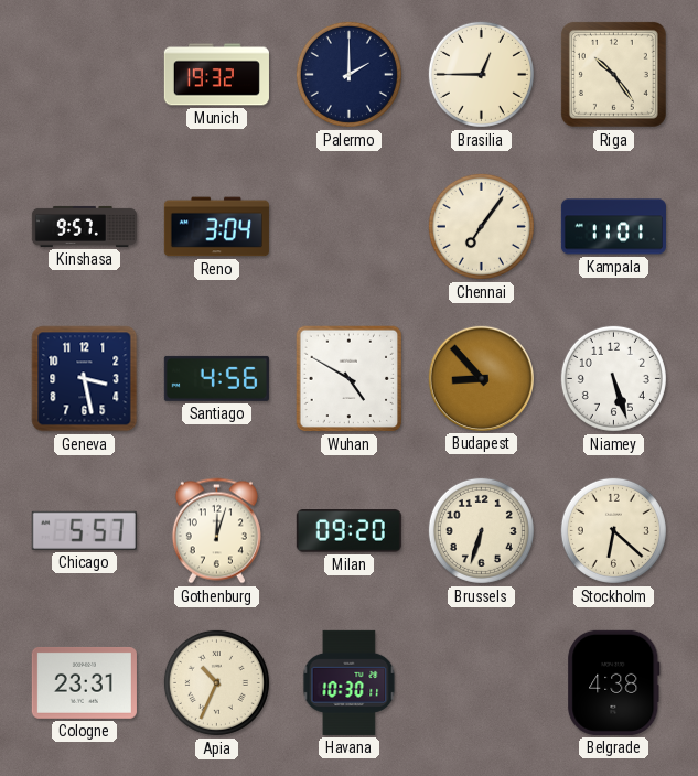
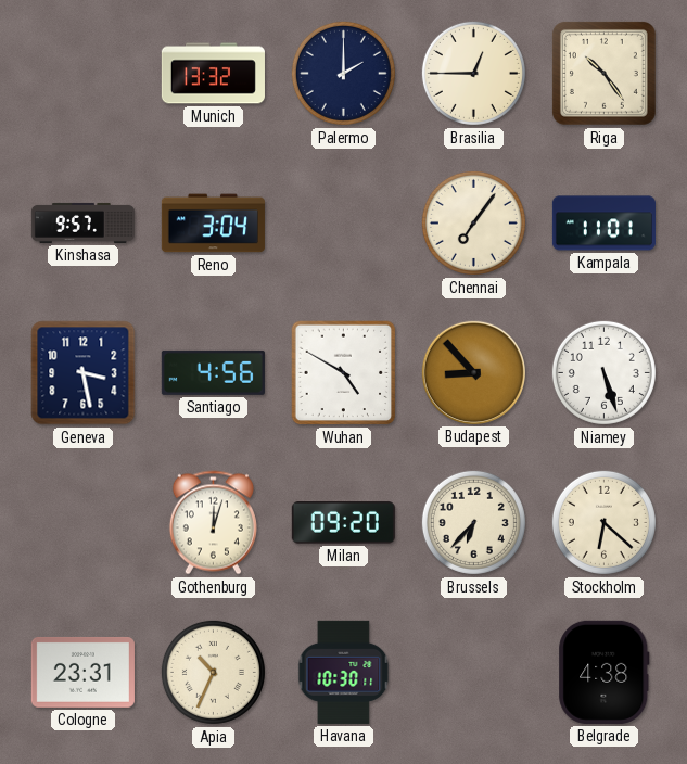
Munich: 19:32 -> 13:32
Chicago: 5:57 -> none
Brussels: 6:33 -> 6:37
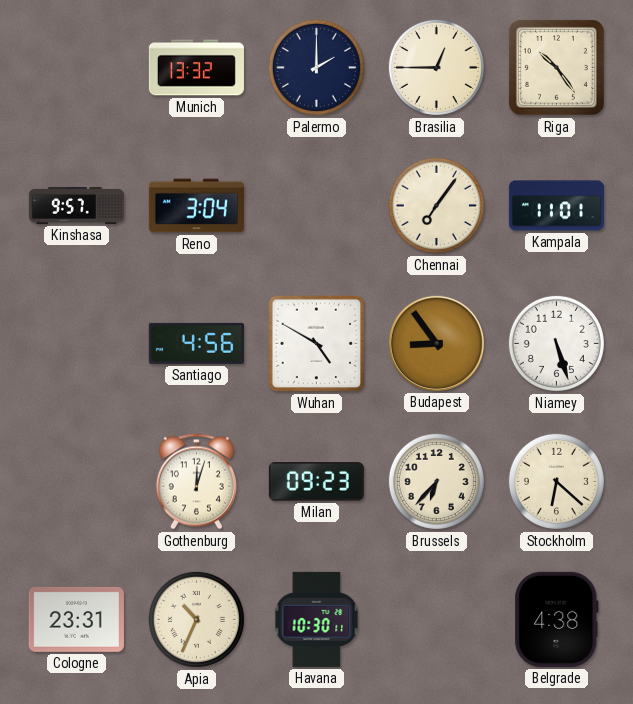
Geneva: 3:28 -> none
Budapest: 8:53 -> 8:54
Milan: 09:20 -> 09:23
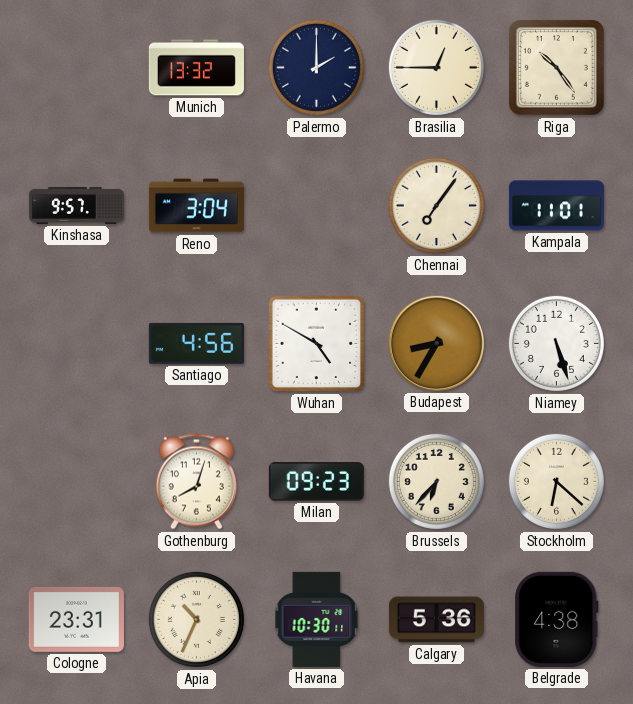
Budapest: 8:54 -> 8:35
Gothenburg: 12:03 -> 8:03
Calgary: none -> 5:36
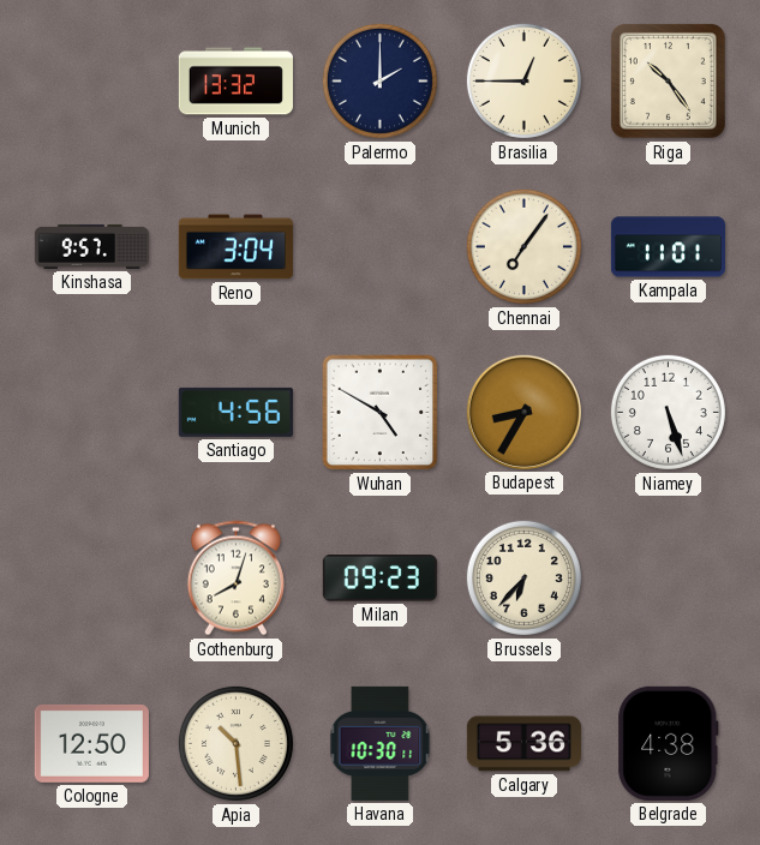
Stockholm: 6:22 -> none
Cologne: 23:31 -> 12:50
Apia: 10:34 -> 10:29
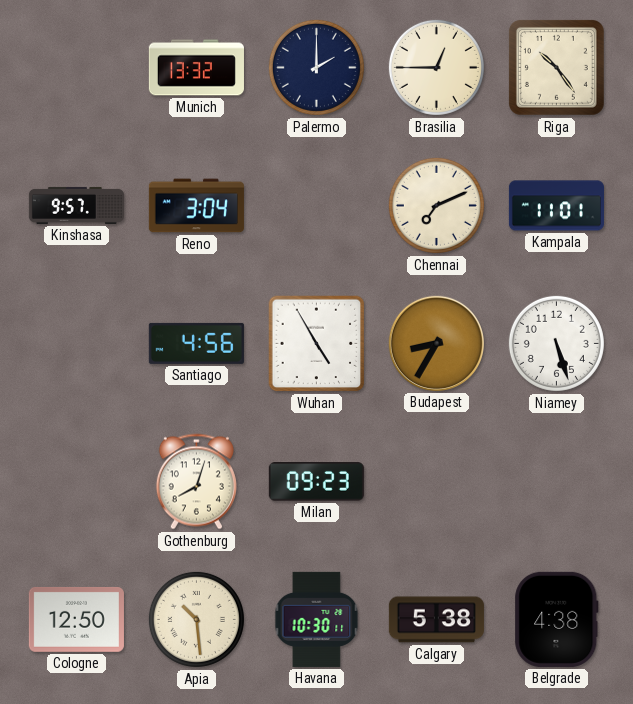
Chennai: 7:06 -> 7:11
Wuhan: 4:50 -> 4:55
Brussels: 6:37 -> none
Calgary: 5:36 -> 5:38
